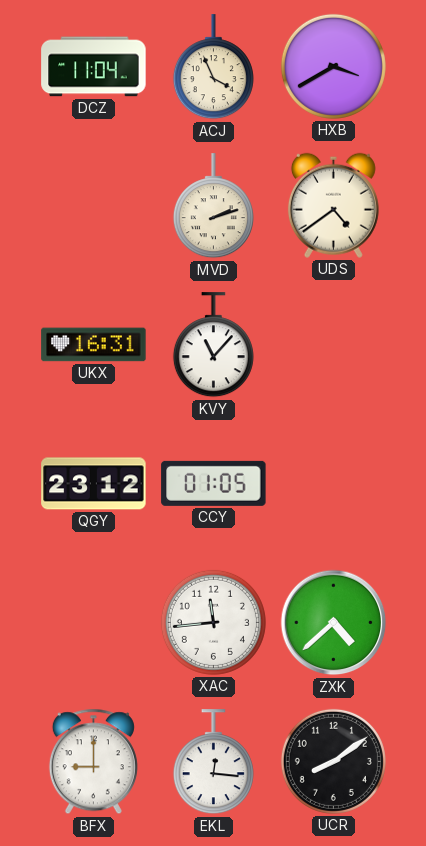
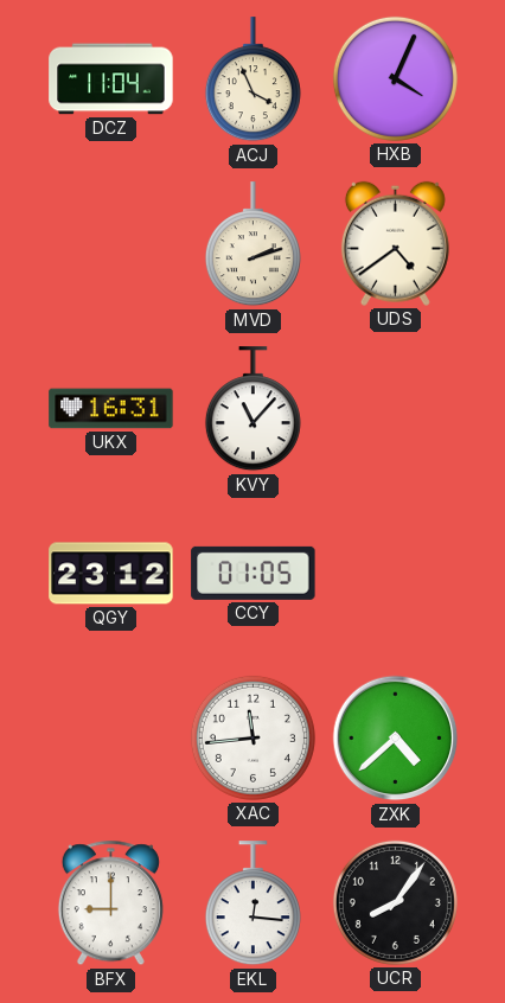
HXB: 3:40 -> 4:04
UCR: 8:09 -> 8:06
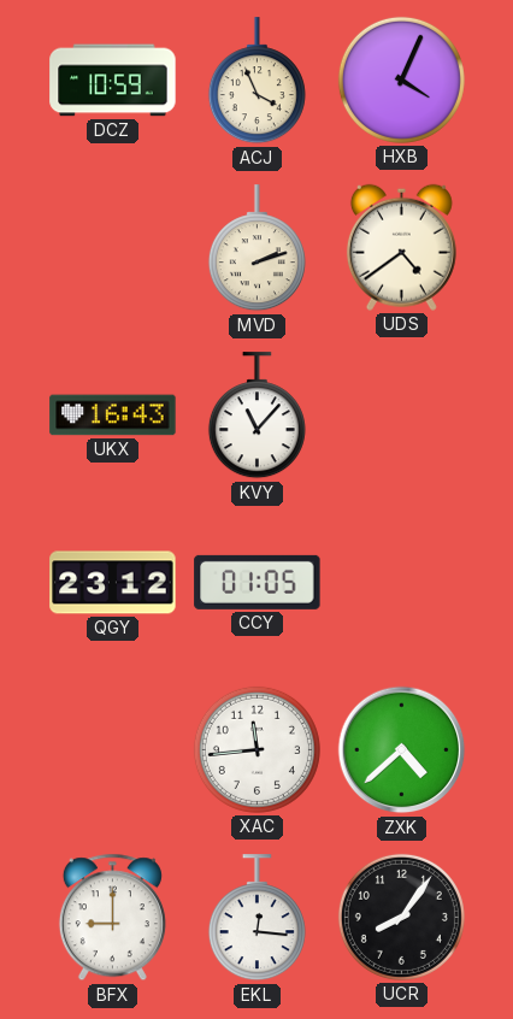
DCZ: 11:04 -> 10:59
UKX: 16:31 -> 16:43
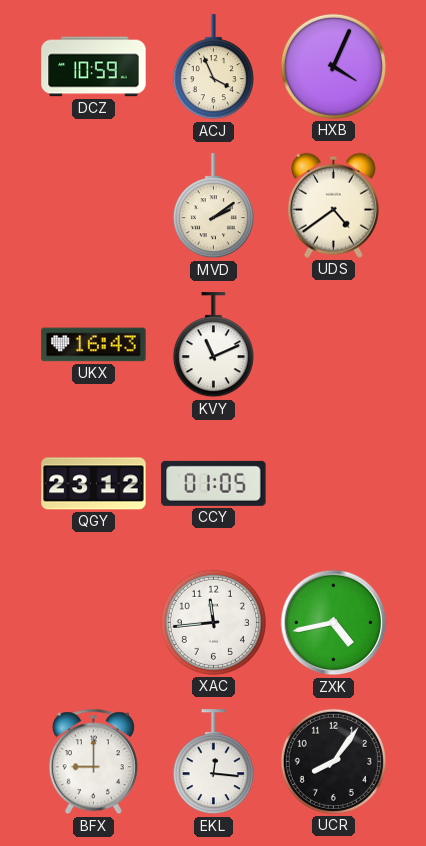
MVD: 2:12 -> 2:09
KVY: 11:07 -> 11:11
ZXK: 4:38 -> 4:43
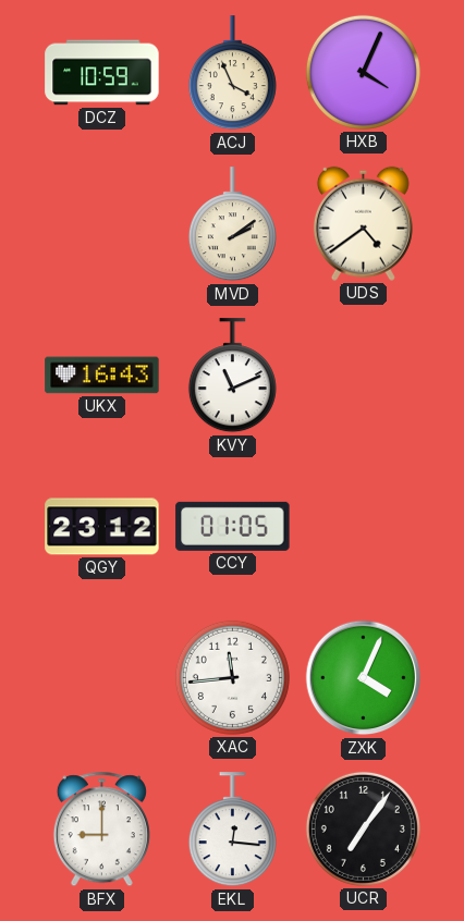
ZXK: 4:43 -> 4:04
UCR: 8:06 -> 7:06
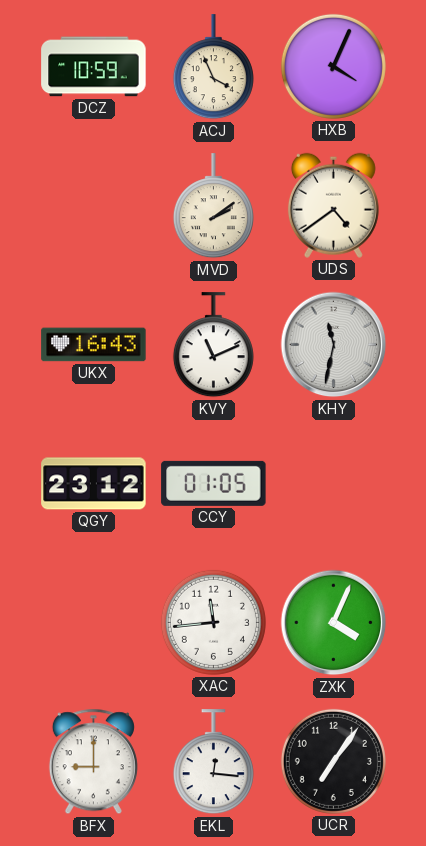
KHY: none -> 11:32
